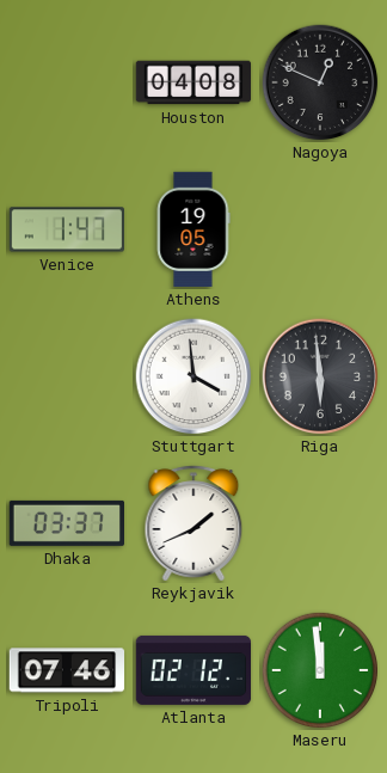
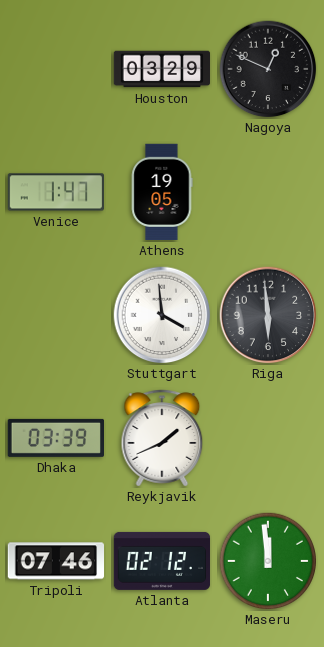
Houston: 04:08 -> 03:29
Dhaka: 03:37 -> 03:39
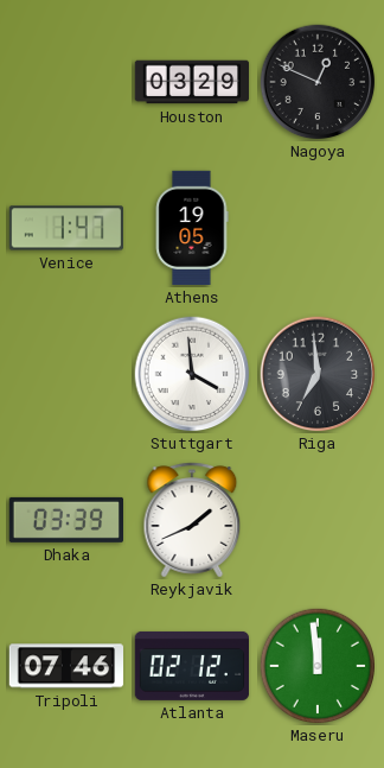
Riga: 5:59 -> 6:59
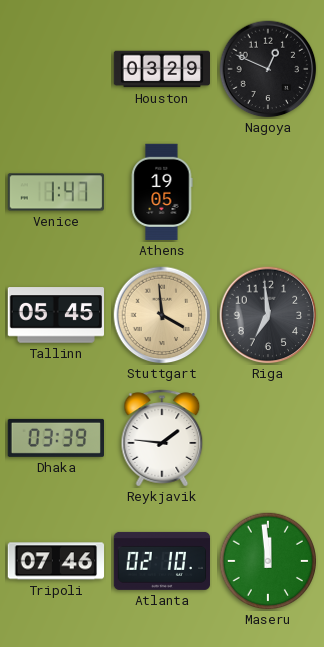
Tallinn: none -> 05:45
Stuttgart dial: white -> champagne
Reykjavik: 1:41 -> 1:46
Atlanta: 02:12 -> 02:10
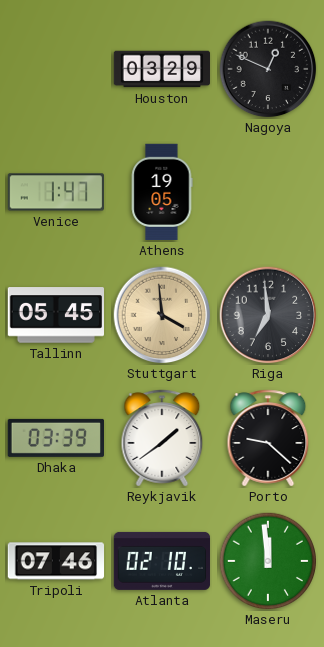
Reykjavik: 1:46 -> 1:39
Porto: none -> 9:22
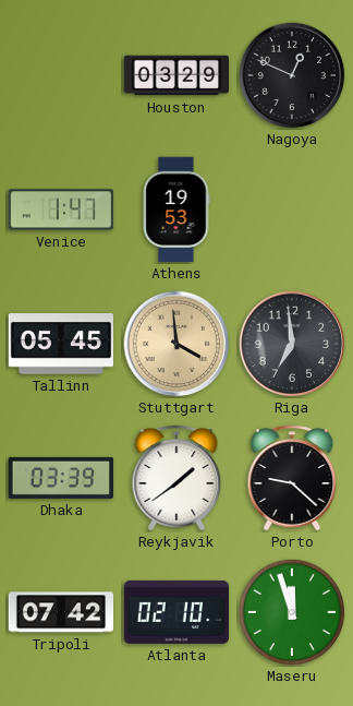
Athens: 19:05 -> 19:53
Tripoli: 07:46 -> 07:42
Maseru: 11:59 -> 11:57
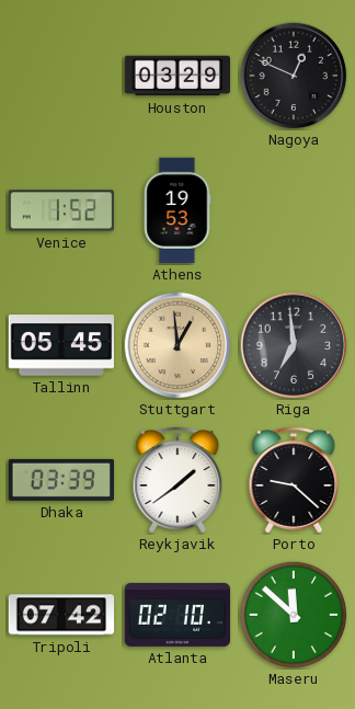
Venice: 1:47 -> 1:52
Stuttgart: 3:59 -> 12:59
Maseru: 11:57 -> 11:52
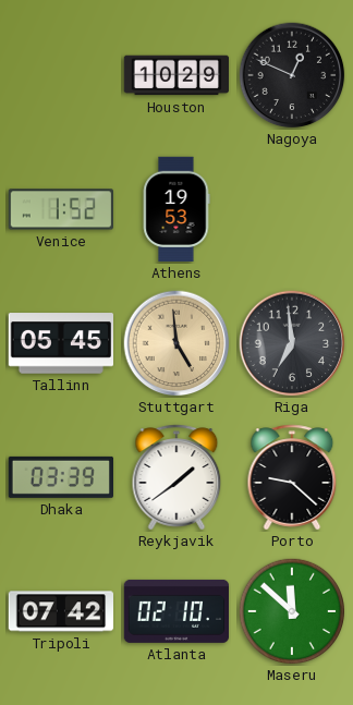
Houston: 03:29 -> 10:29
Stuttgart: 12:59 -> 4:59
